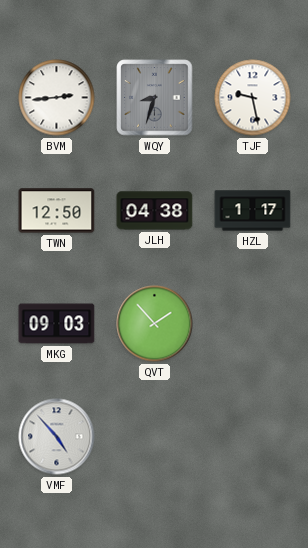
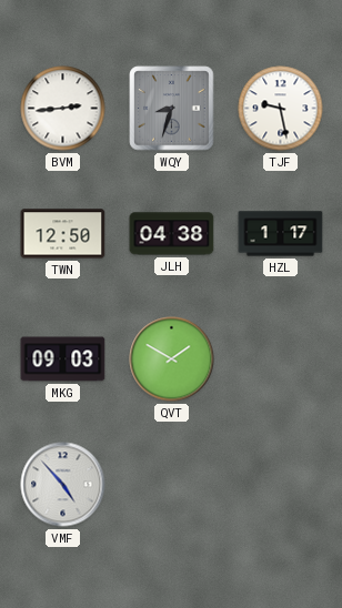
QVT: 1:53 -> 1:50
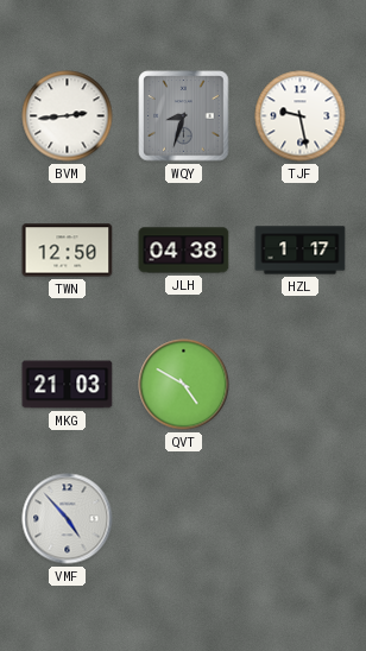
MKG: 09:03 -> 21:03
QVT: 1:50 -> 4:50
